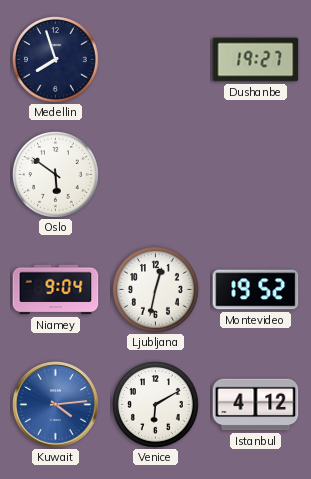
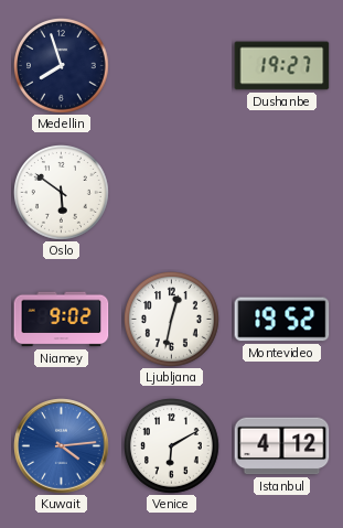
Niamey: 9:04 -> 9:02
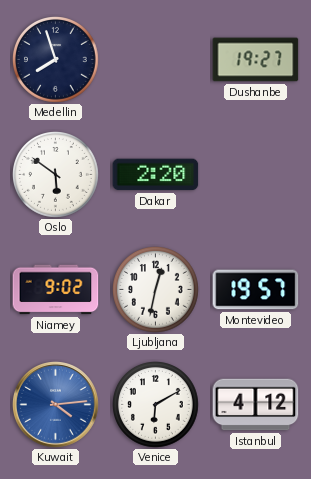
Dakar: none -> 2:20
Montevideo: 19:52 -> 19:57
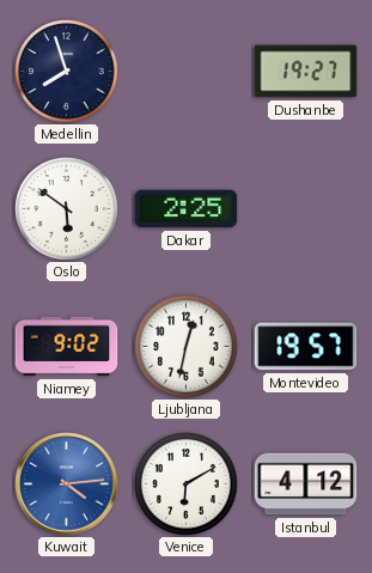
Dakar: 2:20 -> 2:25
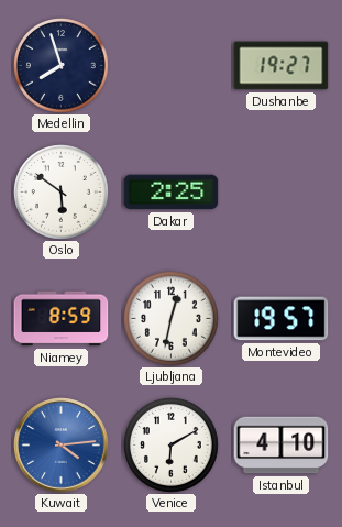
Niamey: 9:02 -> 8:59
Istanbul: 4:12 -> 4:10
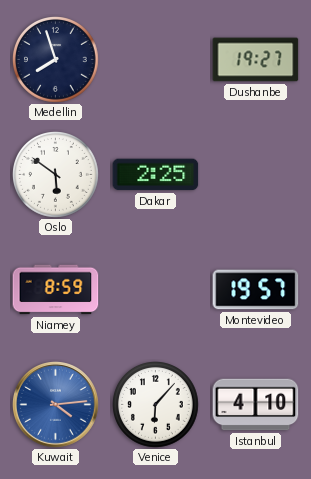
Ljubljana: 12:32 -> none
Venice: 6:10 -> 6:07
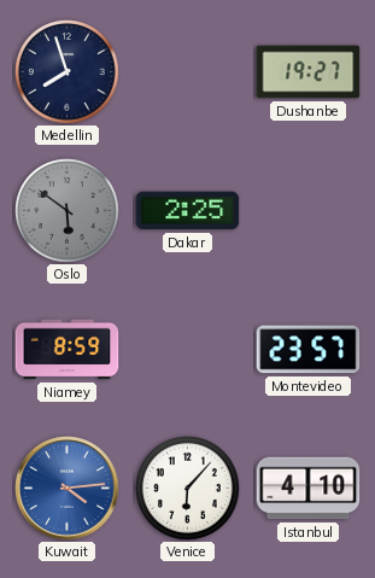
Oslo dial: white -> grey
Montevideo: 19:57 -> 23:57
